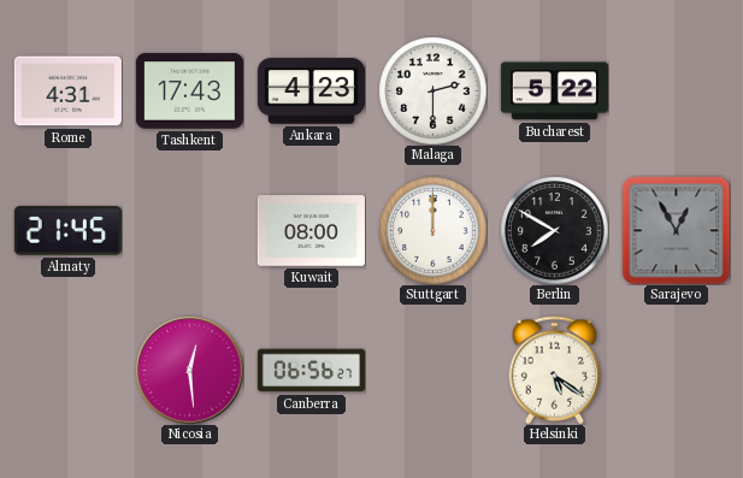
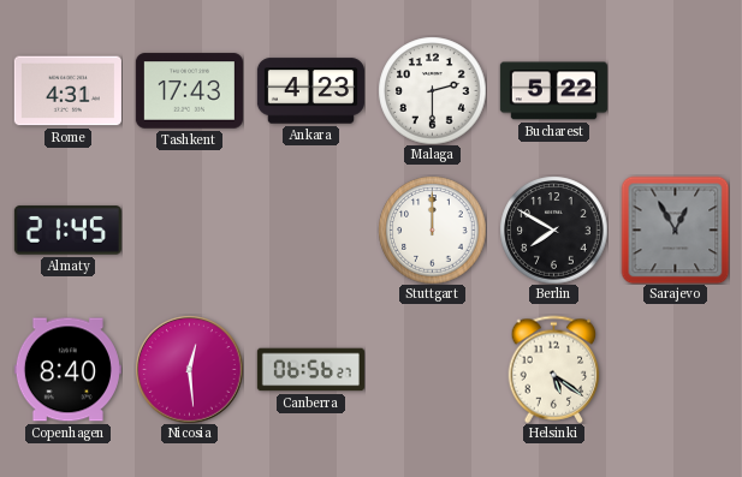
Kuwait: 08:00 -> none
Copenhagen: none -> 8:40
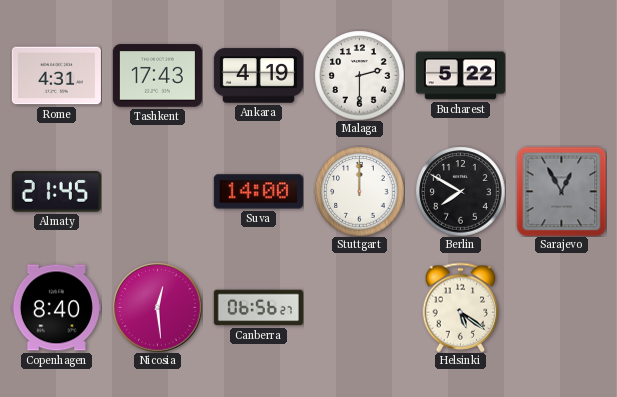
Ankara: 4:23 -> 4:19
Suva: none -> 14:00
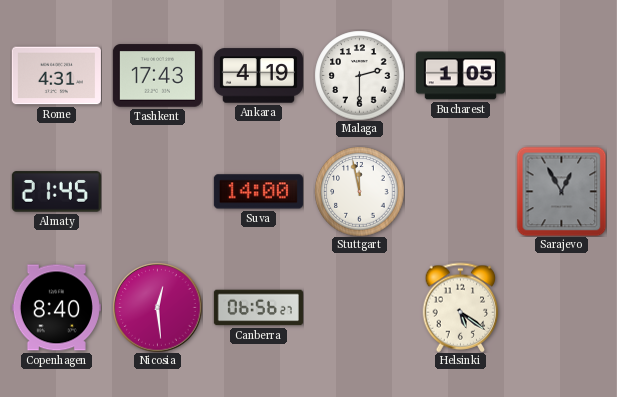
Bucharest: 5:22 -> 1:05
Stuttgart: 12:00 -> 11:58
Berlin: 7:50 -> none
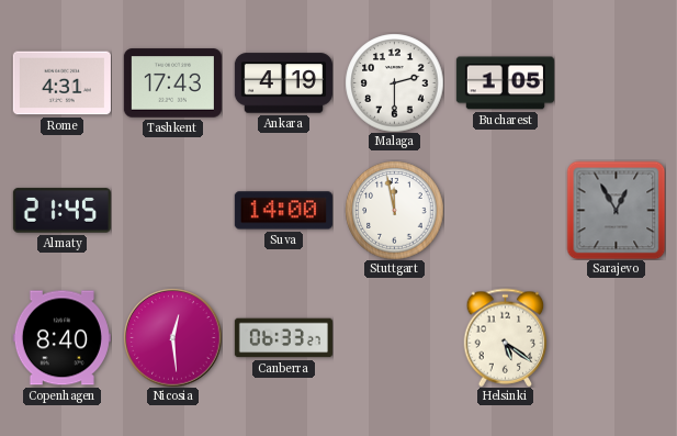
Canberra: 06:56 -> 06:33
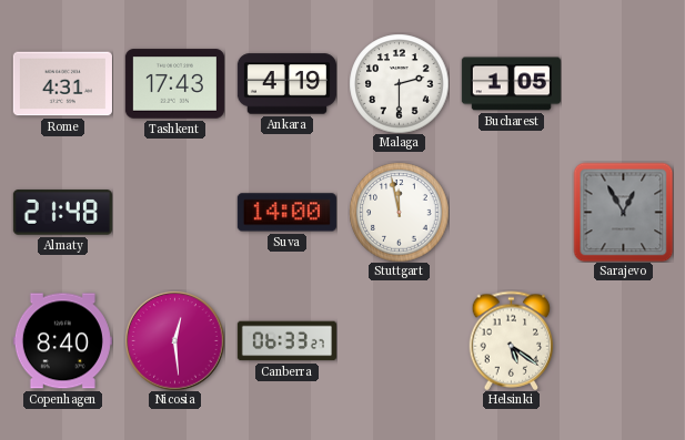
Almaty: 21:45 -> 21:48
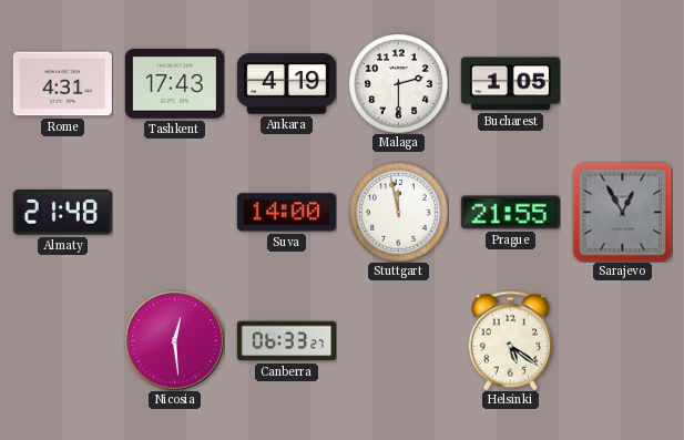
Prague: none -> 21:55
Copenhagen: 8:40 -> none
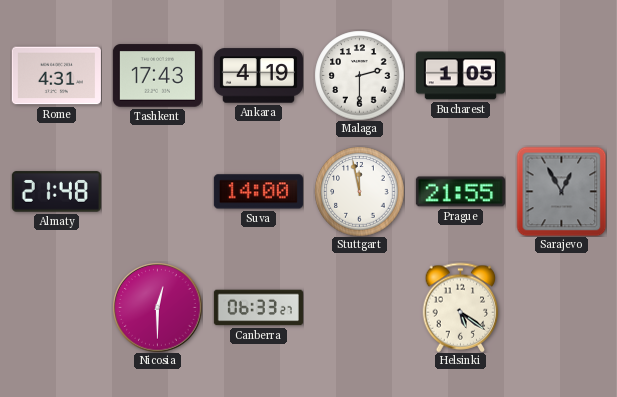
Nicosia: 12:29 -> 12:30
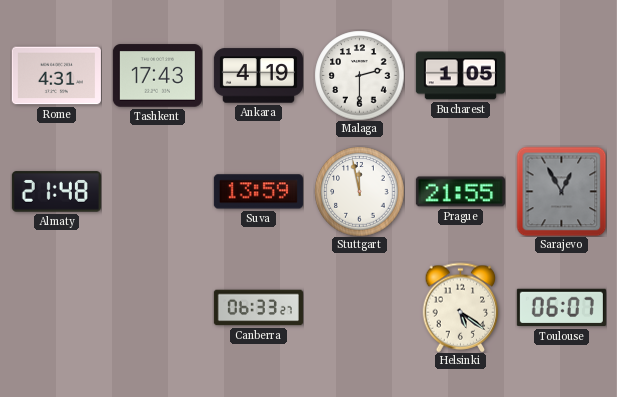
Suva: 14:00 -> 13:59
Nicosia: 12:30 -> none
Toulouse: none -> 06:07
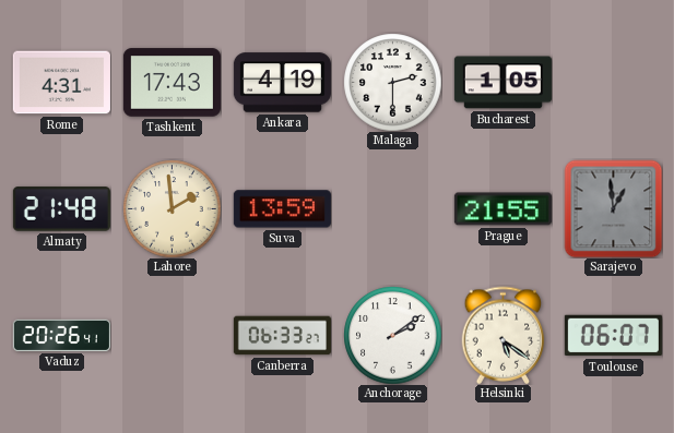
Lahore: none -> 1:59
Stuttgart: 11:58 -> none
Sarajevo: 12:55 -> 12:59
Vaduz: none -> 20:26
Anchorage: none -> 2:09
